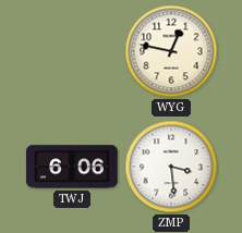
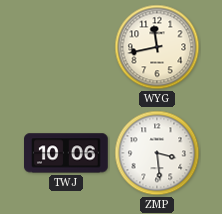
WYG: 12:47 -> 11:43
TWJ: 6:06 -> 10:06
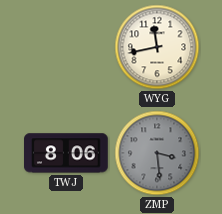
TWJ: 10:06 -> 8:06
ZMP dial: white -> grey
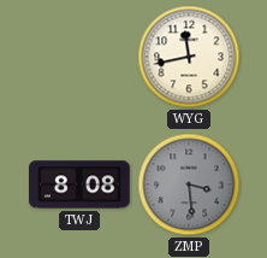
TWJ: 8:06 -> 8:08
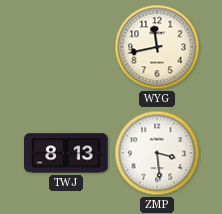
TWJ: 8:08 -> 8:13
ZMP dial: grey -> white
